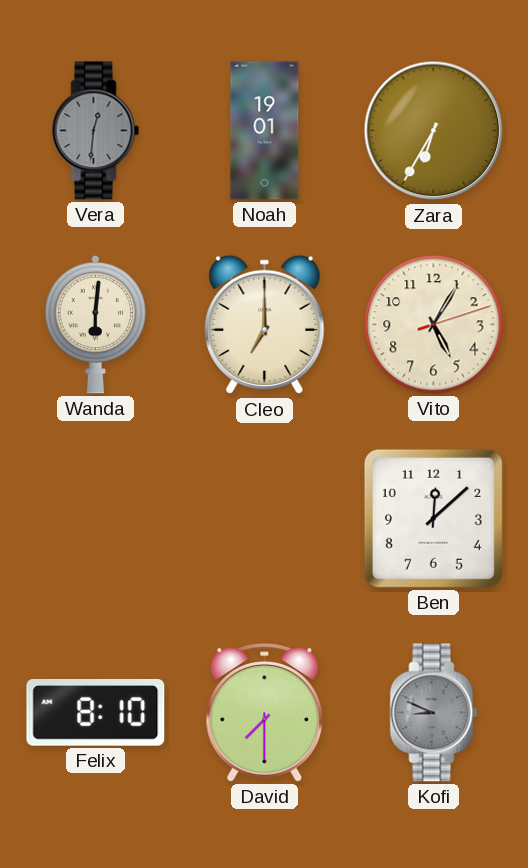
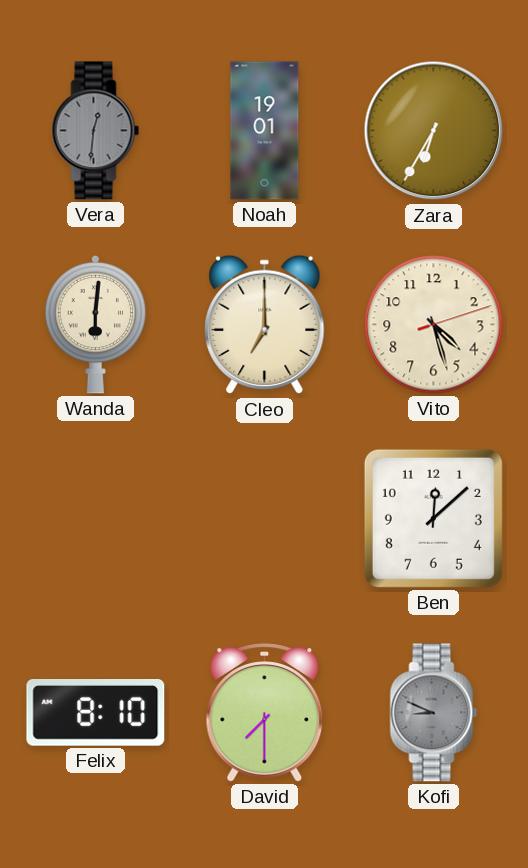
Vito: 5:05 -> 4:27
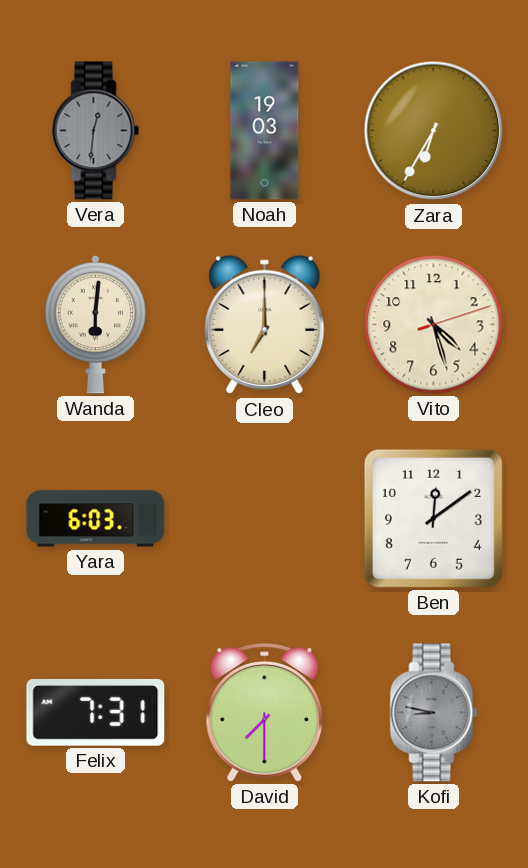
Noah: 19:01 -> 19:03
Yara: none -> 6:03
Ben: 12:08 -> 12:09
Felix: 8:10 -> 7:31
Kofi: 8:49 -> 8:47
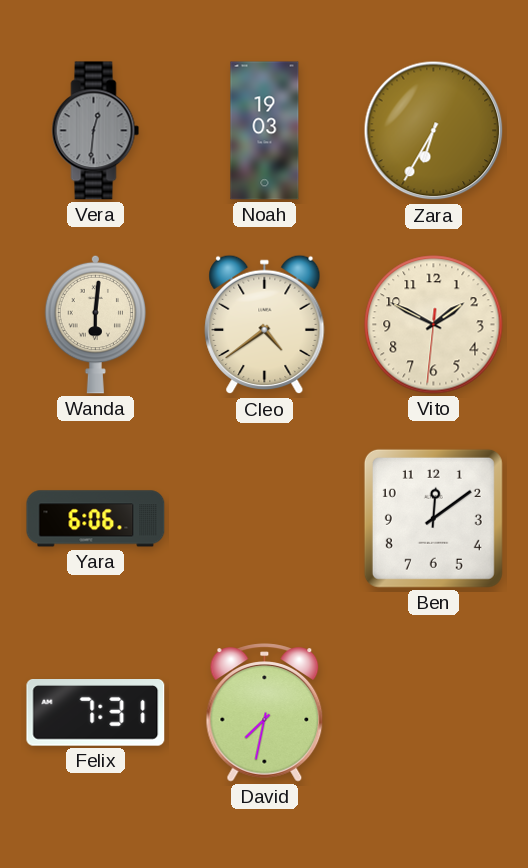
Cleo: 7:00 -> 4:39
Vito: 4:27 -> 1:49
Yara: 6:03 -> 6:06
David: 7:30 -> 7:32
Kofi: 8:47 -> none
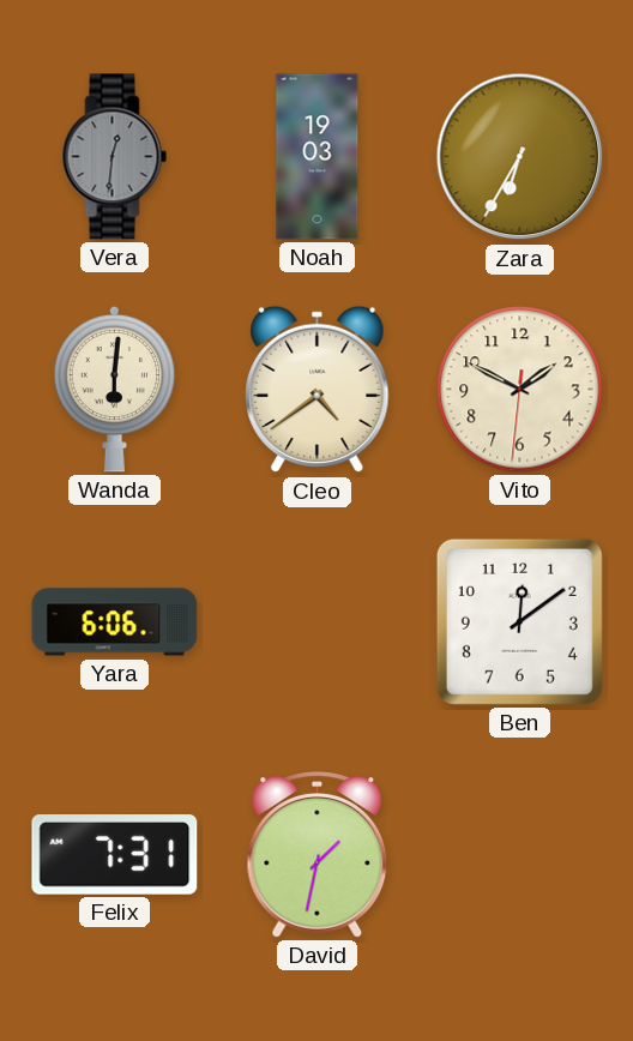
David: 7:32 -> 1:32
